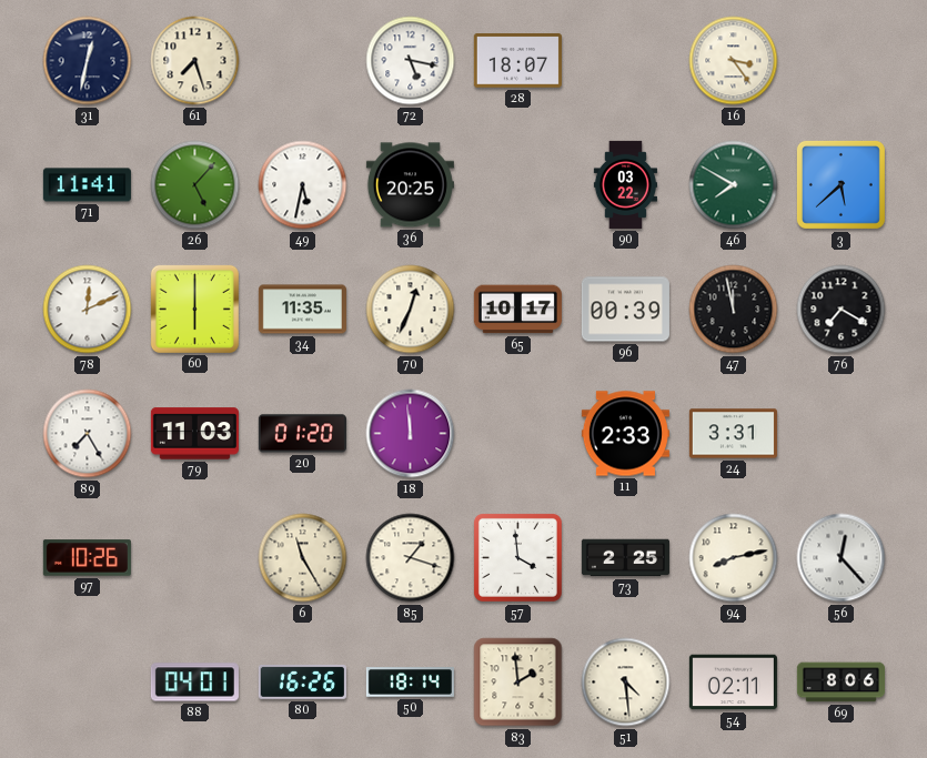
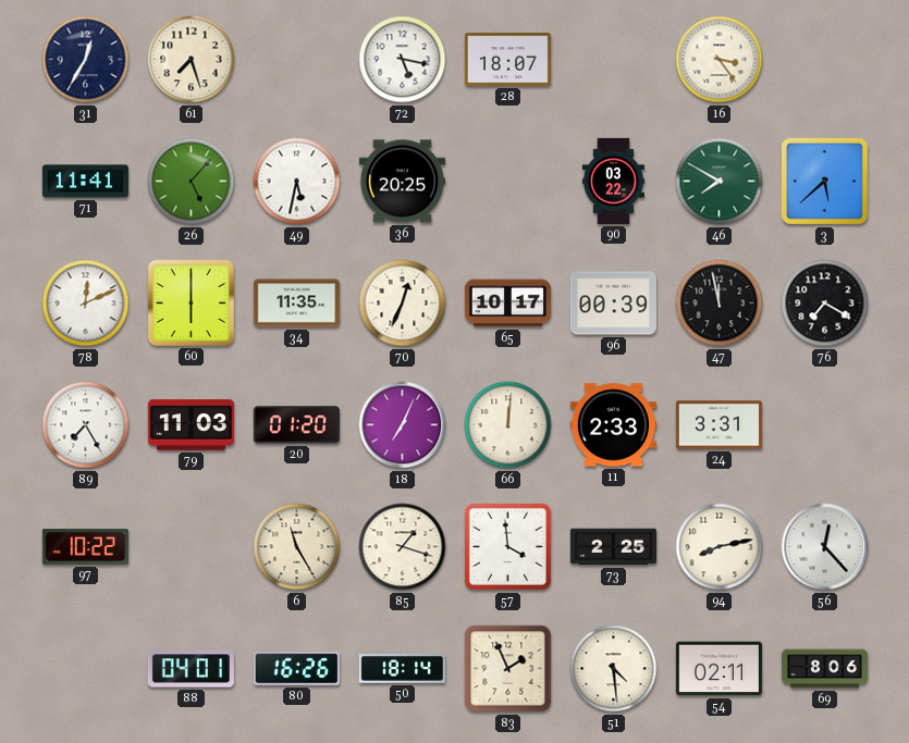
31: 12:32 -> 12:35
18: 11:59 -> 7:04
66: none -> 12:01
97: 10:26 -> 10:22
83: 1:59 -> 1:56
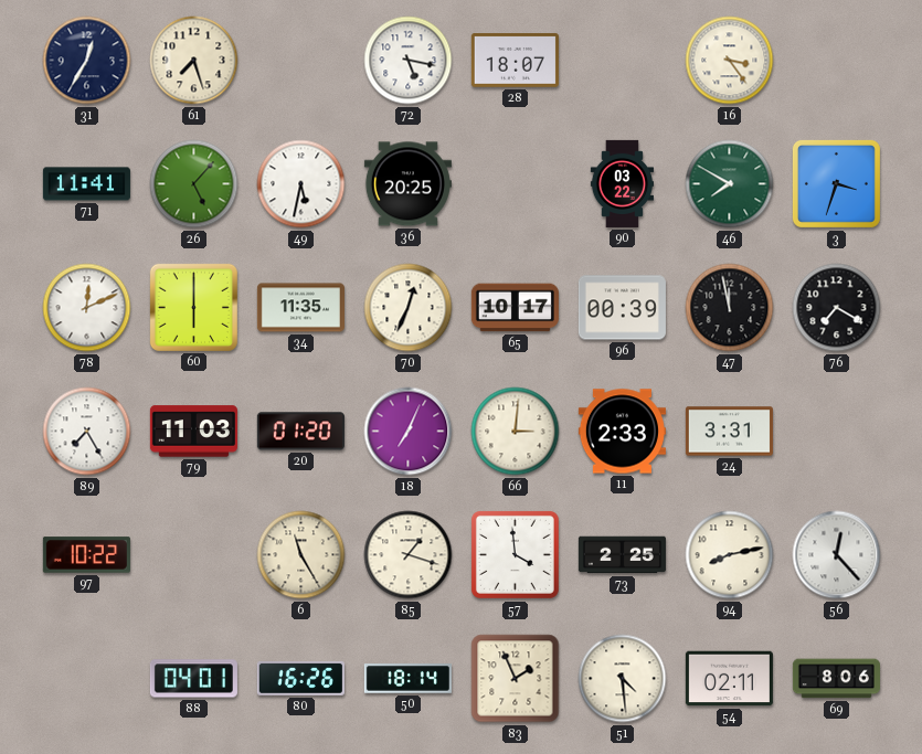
3: 5:38 -> 3:33
66: 12:01 -> 3:01
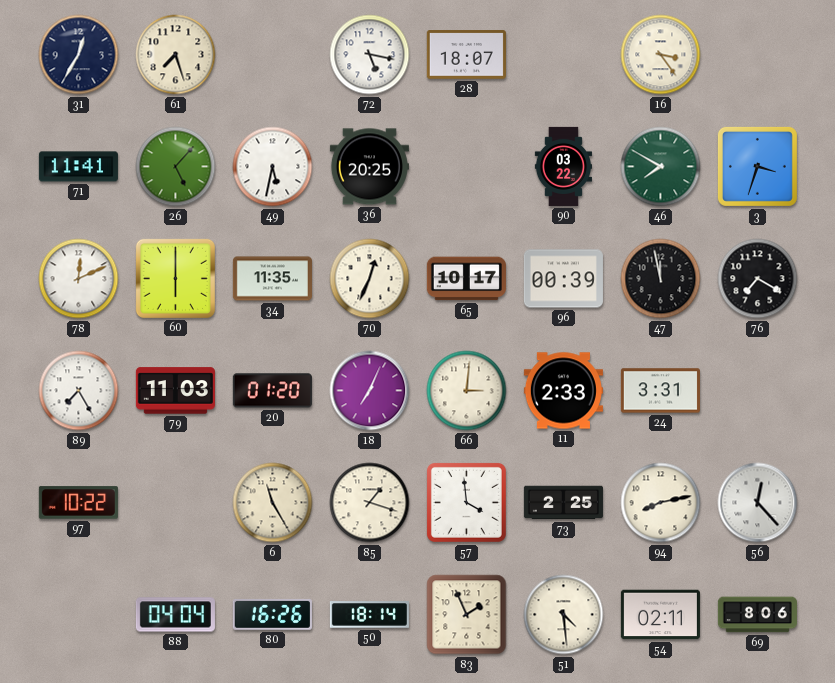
88: 04:01 -> 04:04
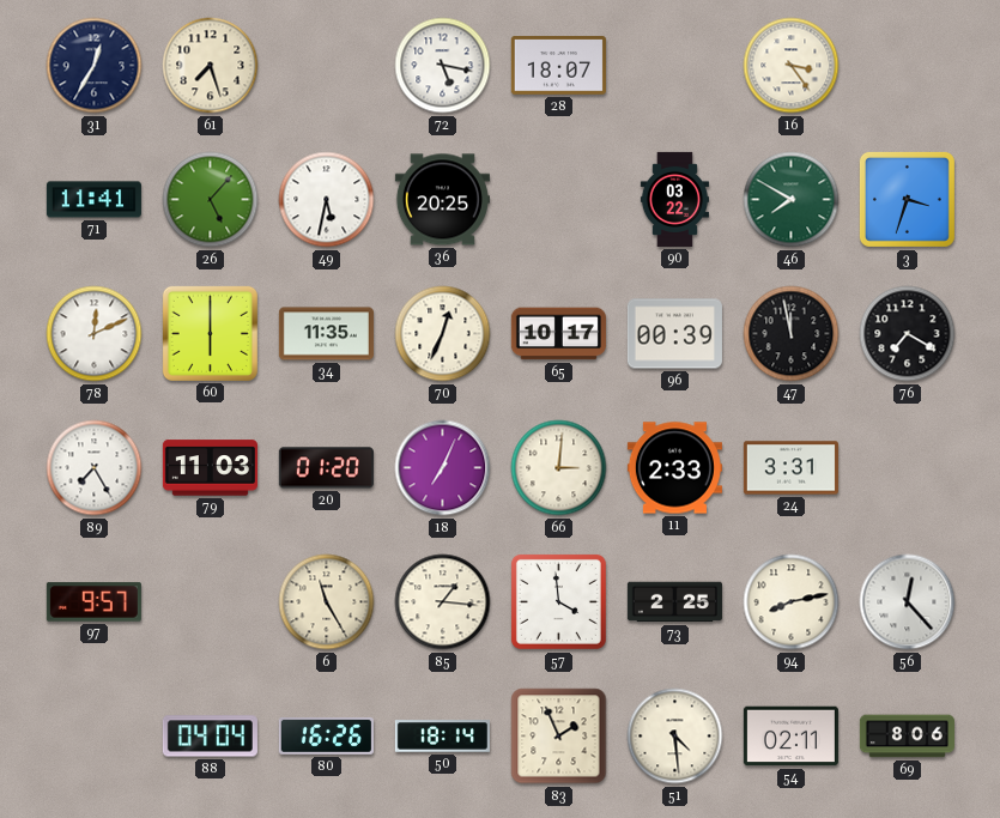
97: 10:22 -> 9:57
85: 1:18 -> 1:16
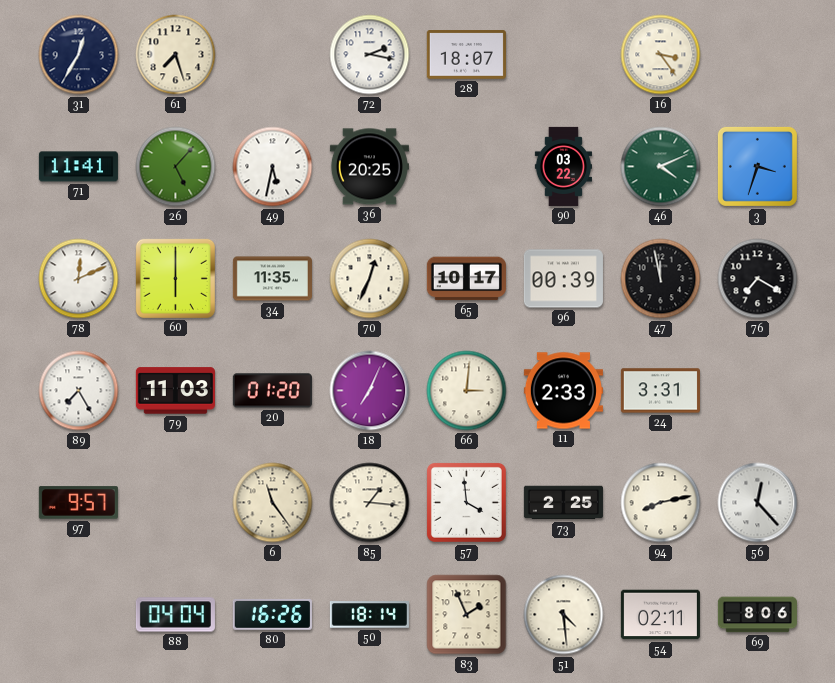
72: 5:17 -> 2:17
46: 7:50 -> 4:11
6: 11:25 -> 11:24
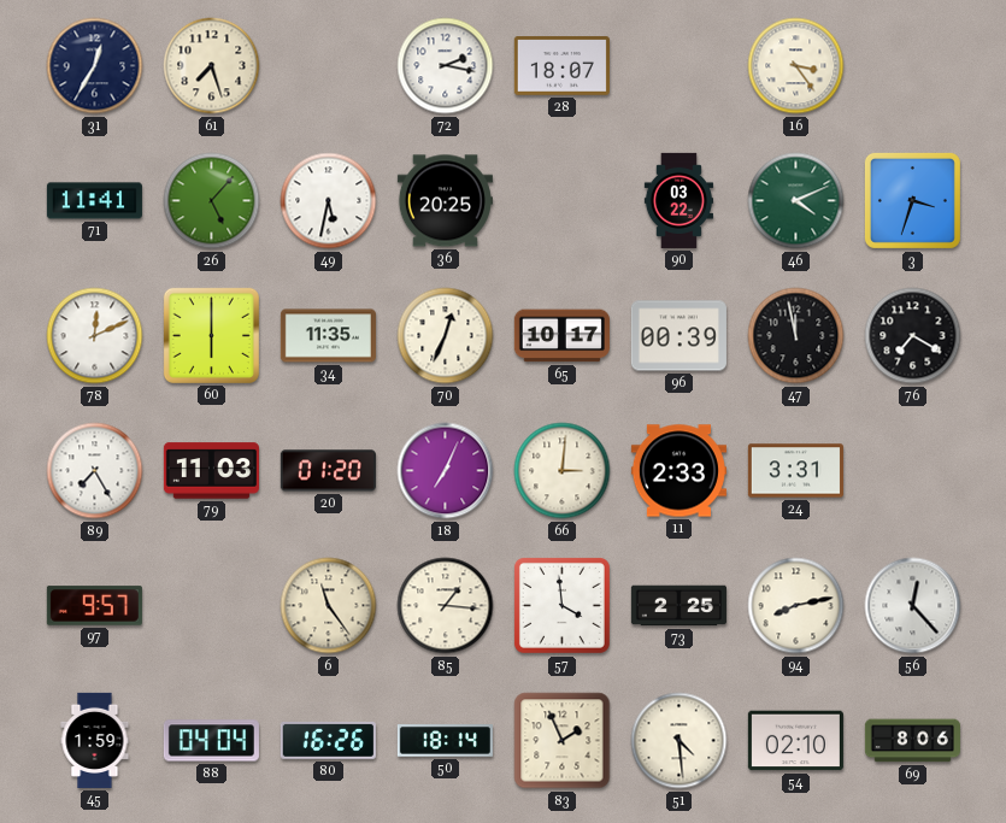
45: none -> 1:59
54: 02:11 -> 02:10
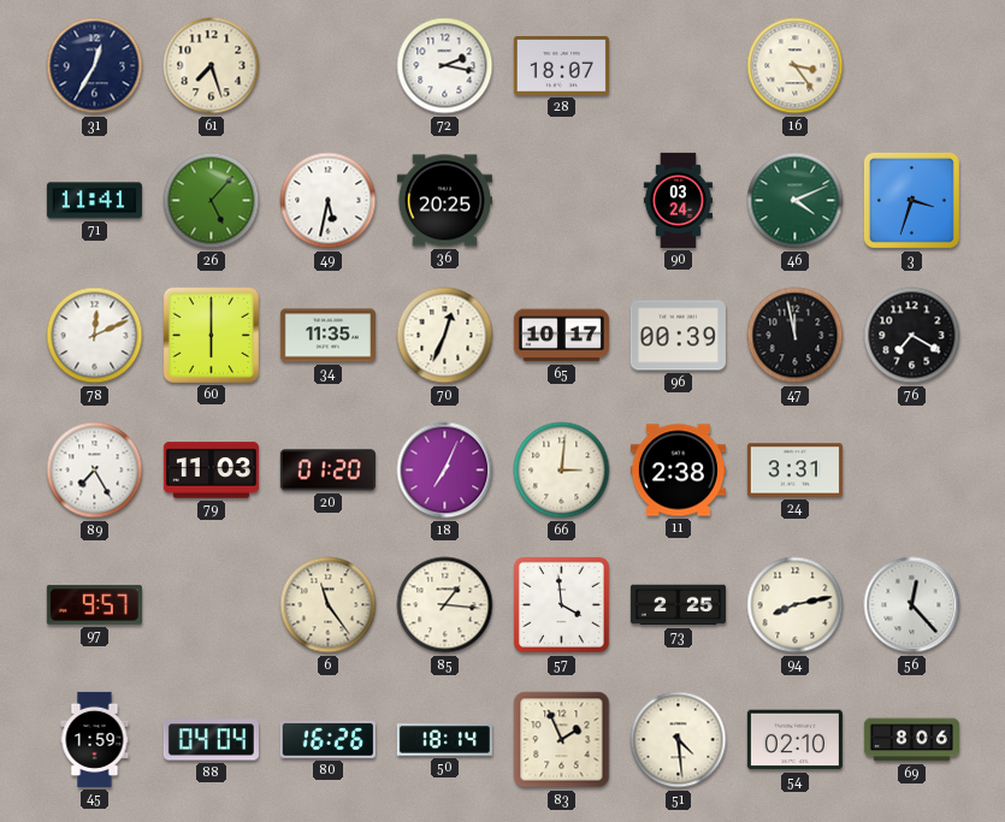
90: 03:22 -> 03:24
11: 2:33 -> 2:38
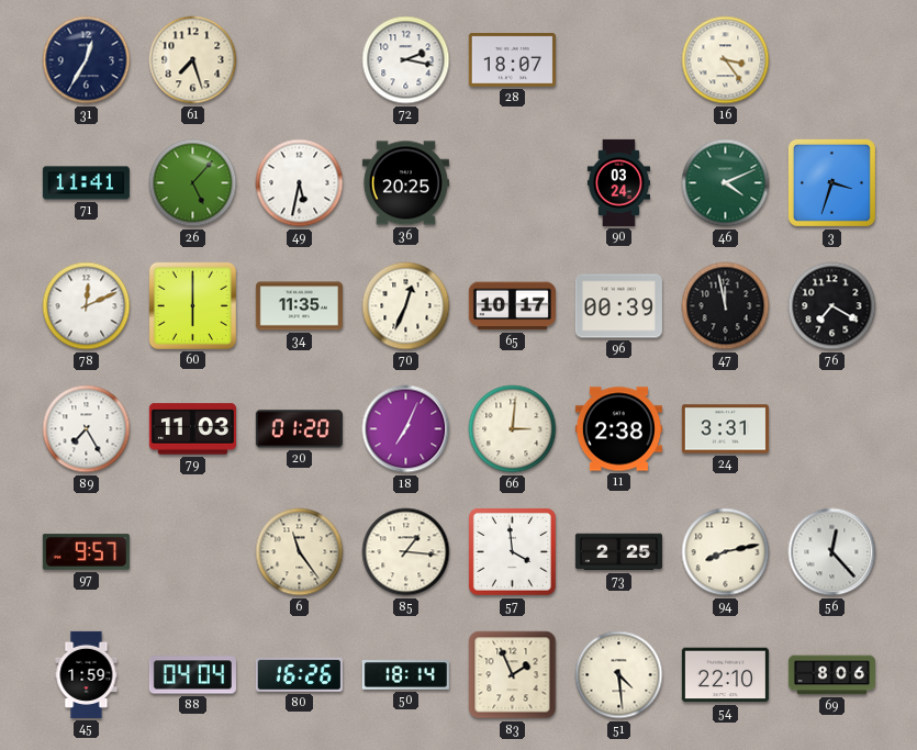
54: 02:10 -> 22:10
